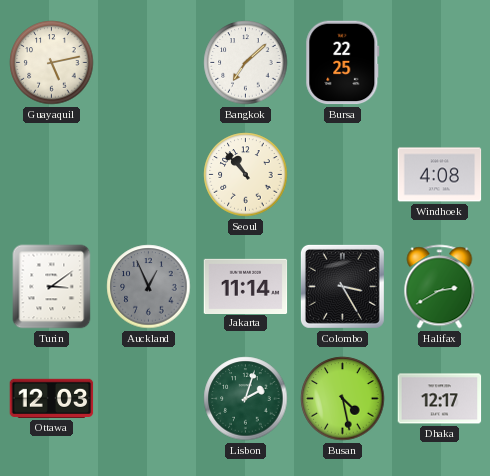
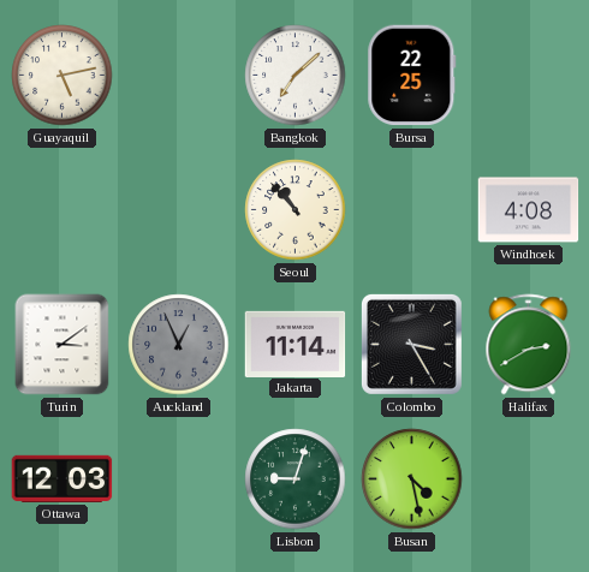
Lisbon: 2:03 -> 9:03
Dhaka: 12:17 -> none
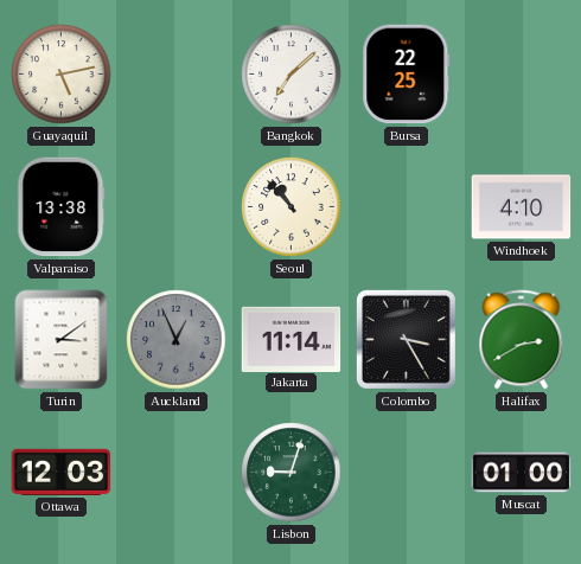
Valparaiso: none -> 13:38
Windhoek: 4:08 -> 4:10
Busan: 4:28 -> none
Muscat: none -> 01:00
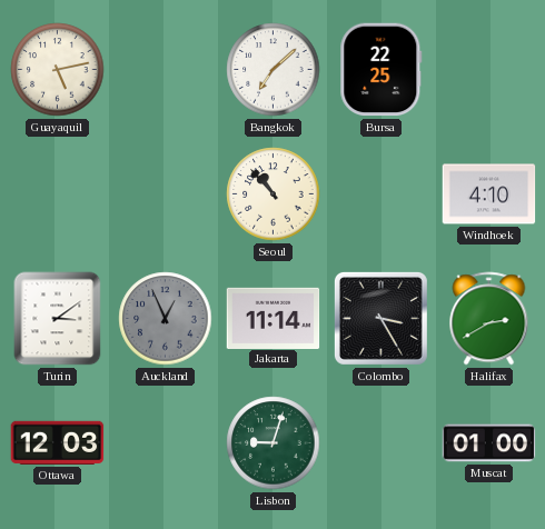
Valparaiso: 13:38 -> none
